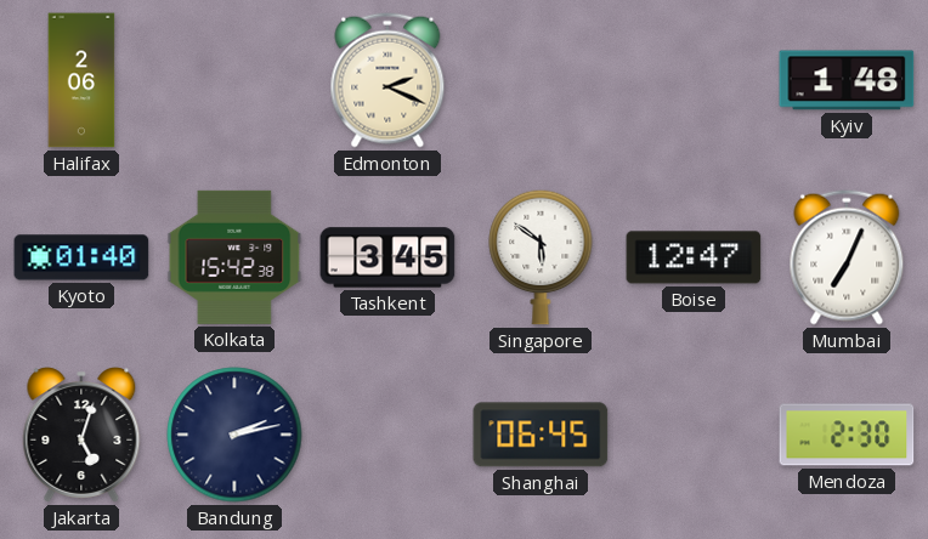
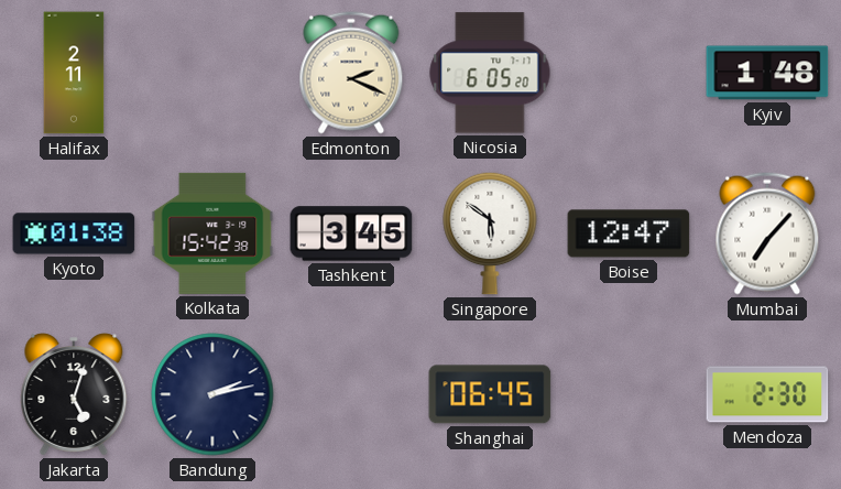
Halifax: 2:06 -> 2:11
Nicosia: none -> 6:05
Kyoto: 01:40 -> 01:38
Mumbai: 7:04 -> 7:07
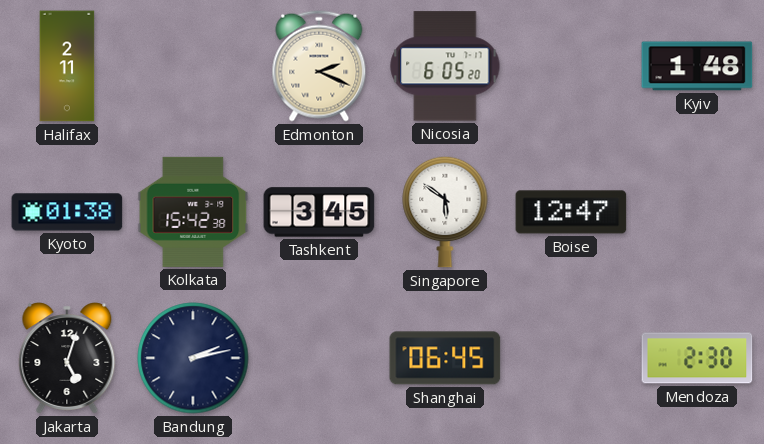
Mumbai: 7:07 -> none
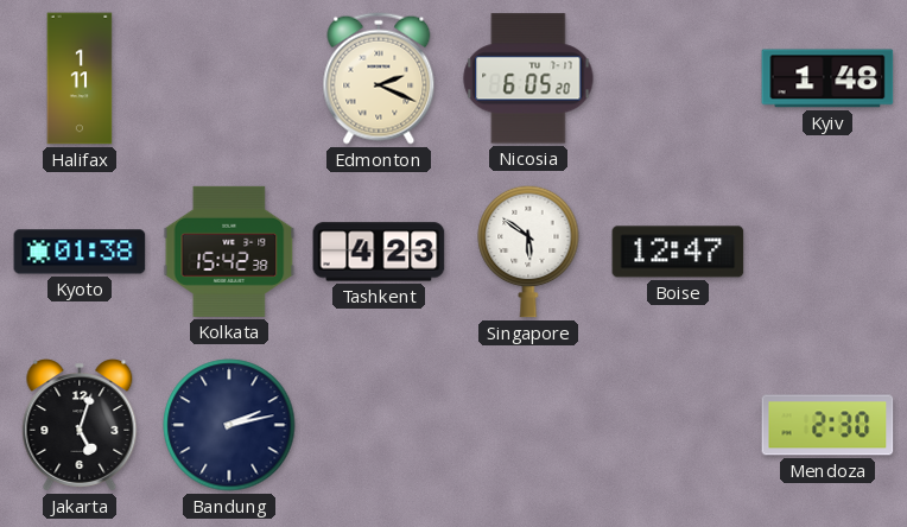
Halifax: 2:11 -> 1:11
Tashkent: 3:45 -> 4:23
Shanghai: 06:45 -> none
